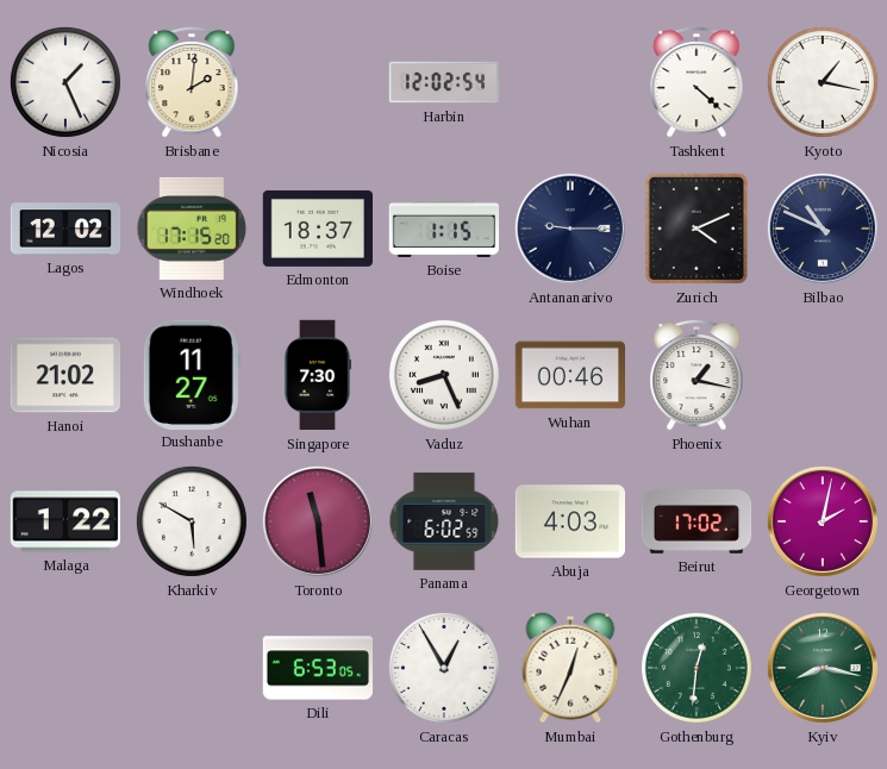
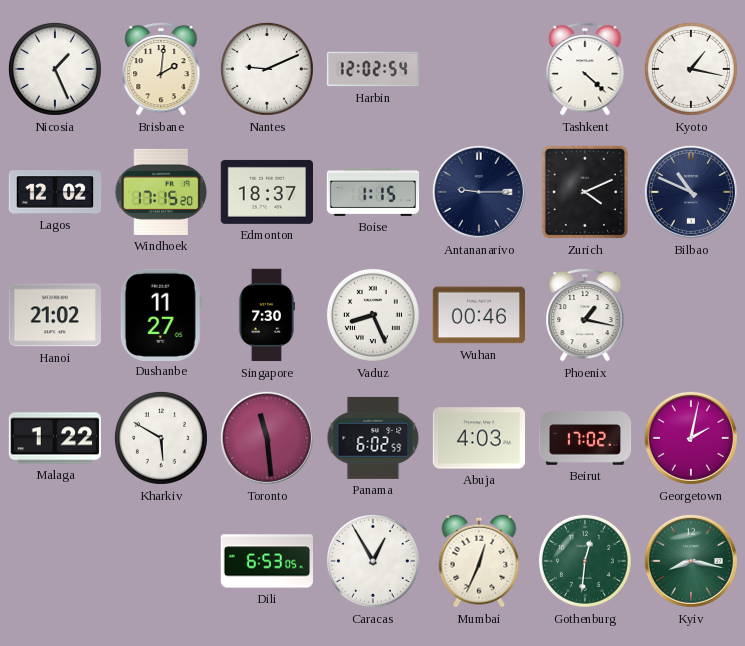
Nantes: none -> 9:11
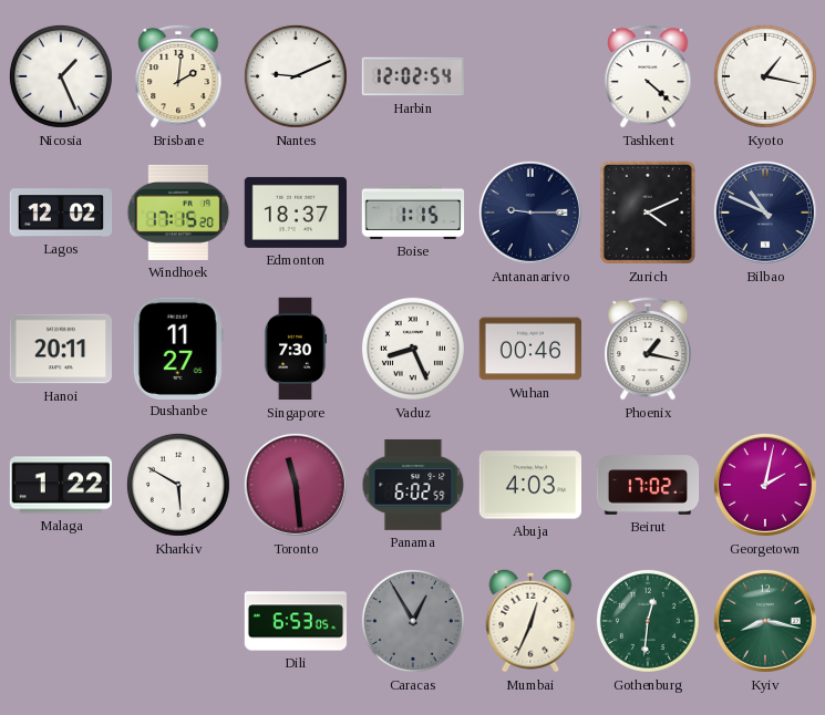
Hanoi: 21:02 -> 20:11
Caracas dial: white -> grey
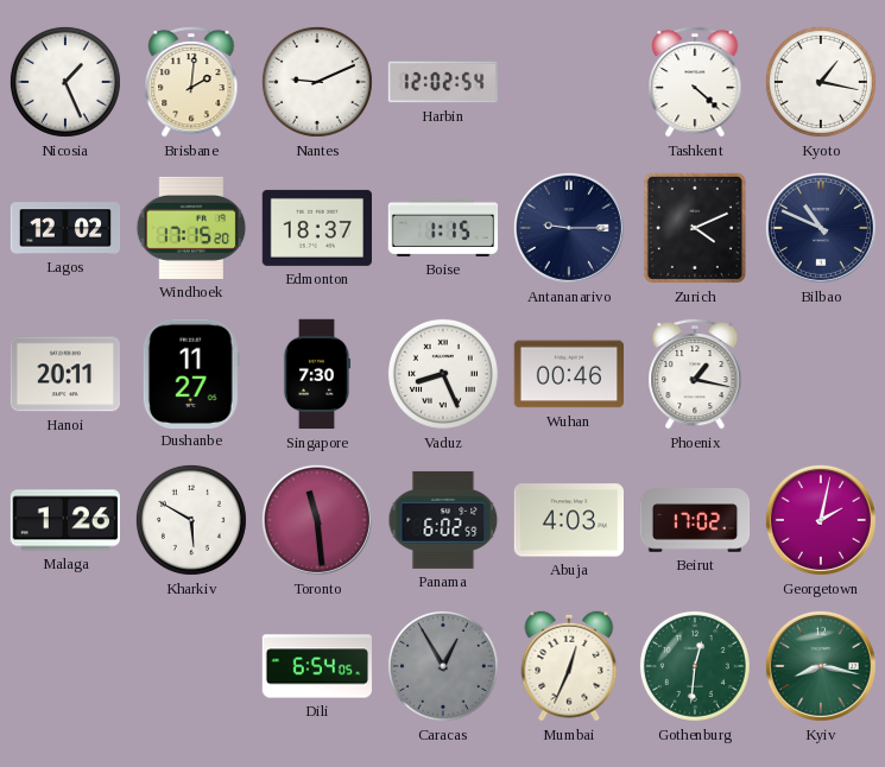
Malaga: 1:22 -> 1:26
Dili: 6:53 -> 6:54
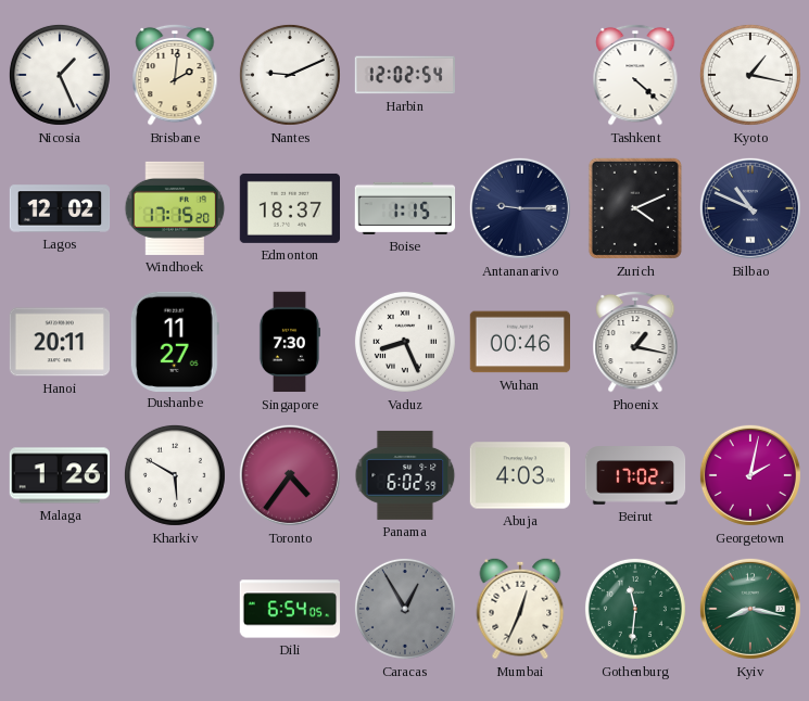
Toronto: 11:29 -> 4:36
Gothenburg: 12:31 -> 11:31
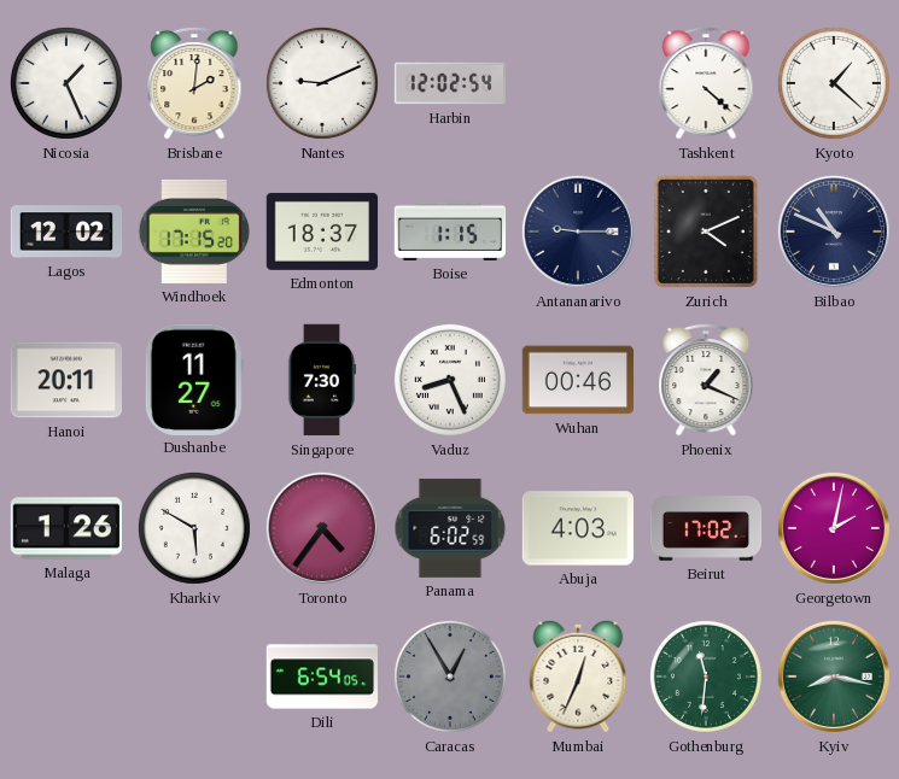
Kyoto: 1:17 -> 1:22
Phoenix: 1:17 -> 1:19
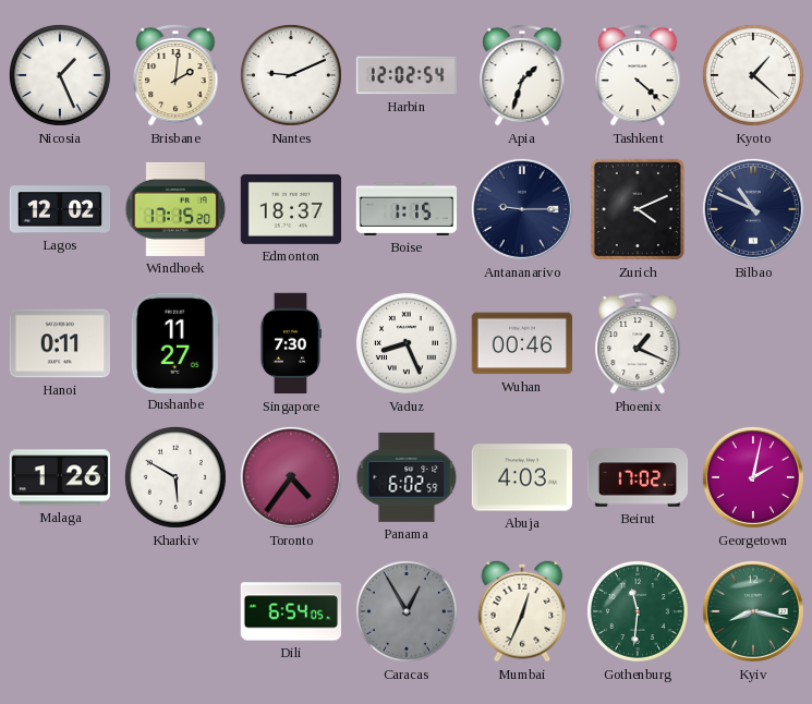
Apia: none -> 1:33
Hanoi: 20:11 -> 0:11
